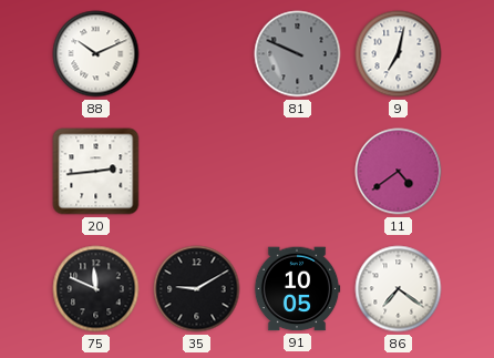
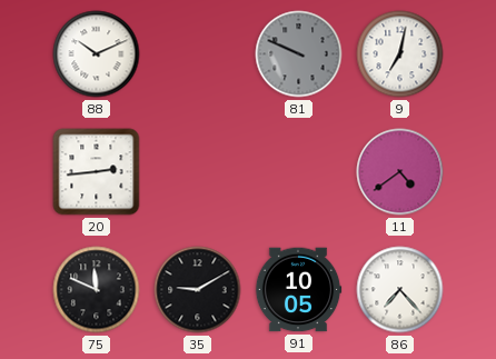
86: 7:21 -> 7:23
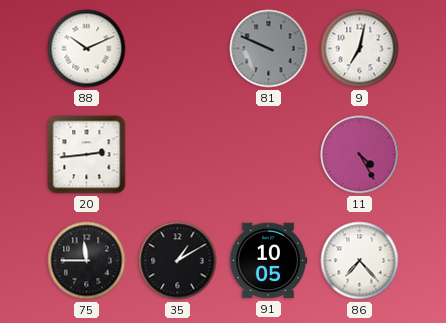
11: 4:39 -> 4:25
75: 11:49 -> 11:45
35: 9:10 -> 1:10
